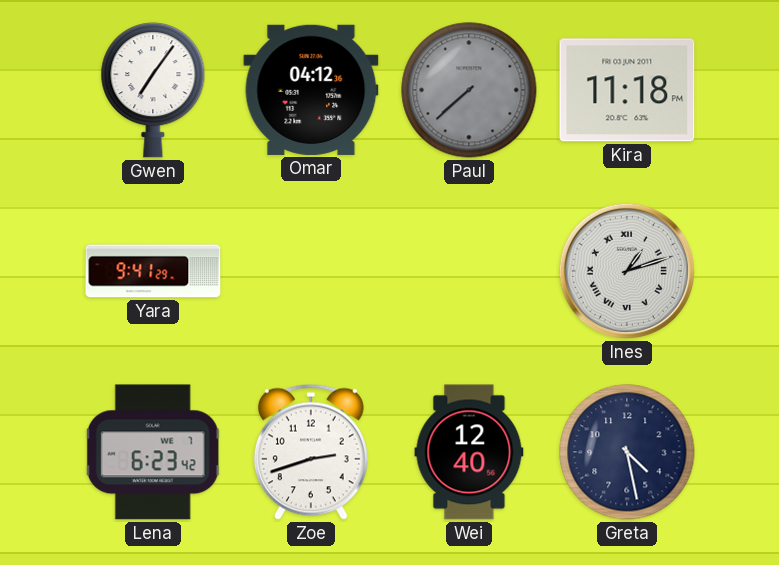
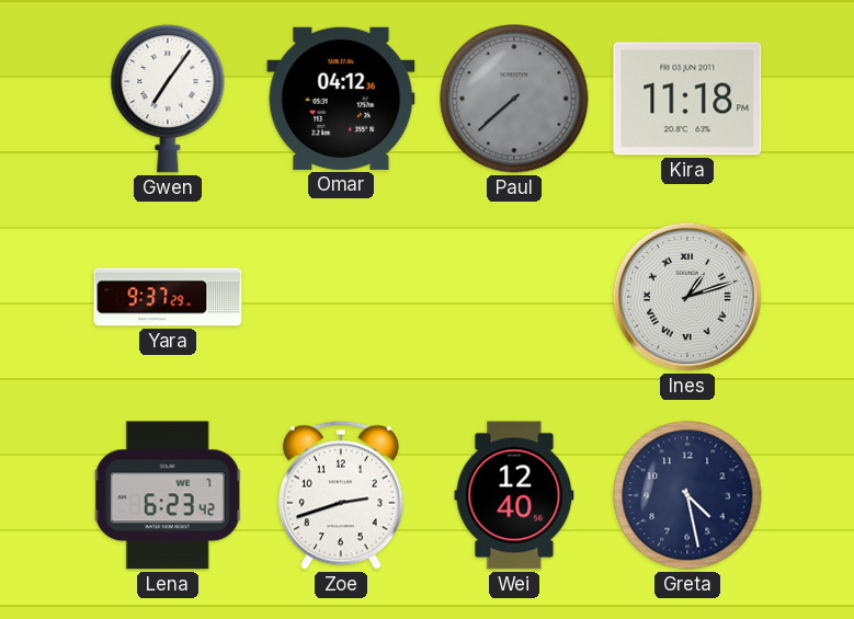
Yara: 9:41 -> 9:37
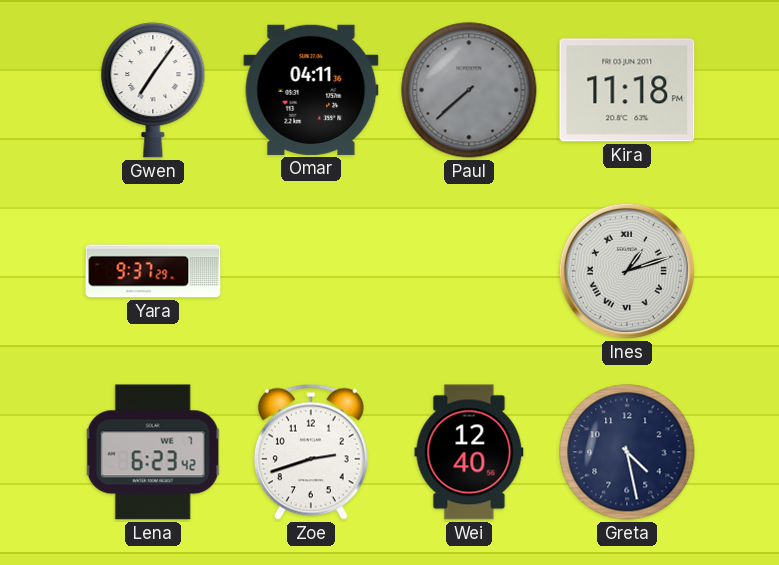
Omar: 04:12 -> 04:11
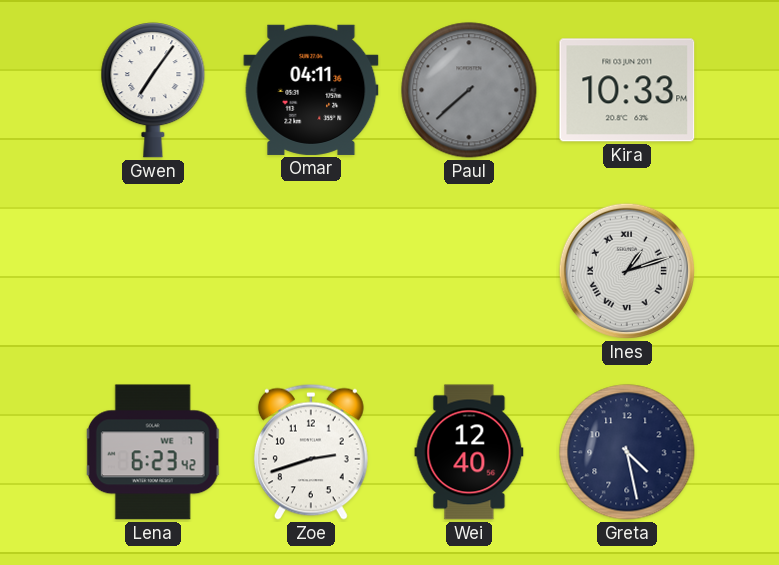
Kira: 11:18 -> 10:33
Yara: 9:37 -> none
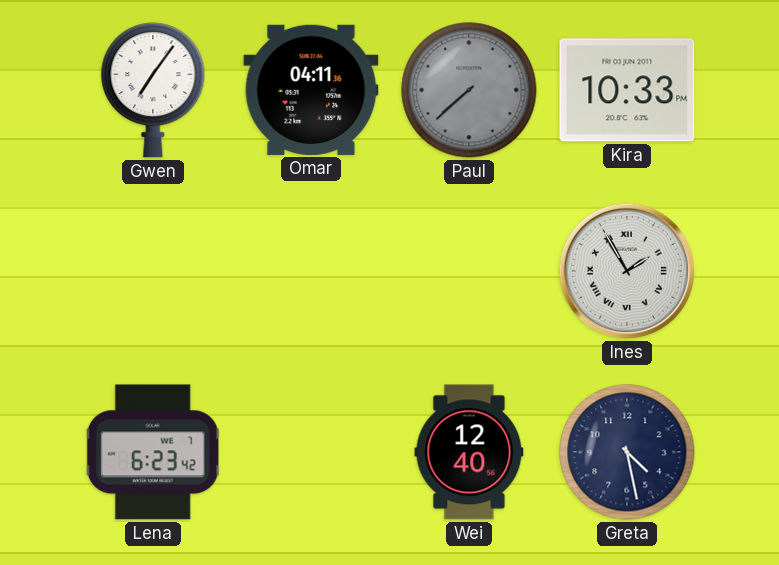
Ines: 1:12 -> 1:55
Zoe: 2:42 -> none
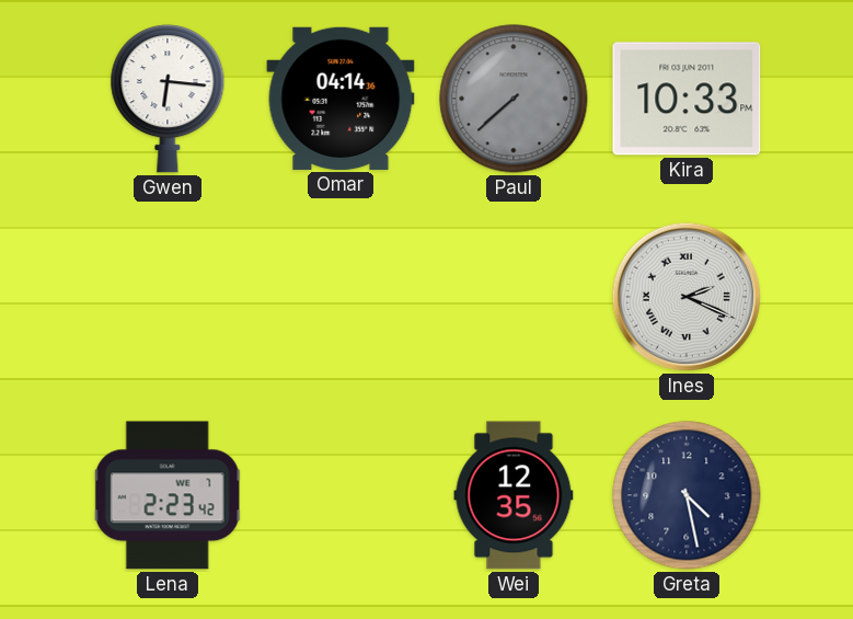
Gwen: 7:06 -> 6:16
Omar: 04:11 -> 04:14
Ines: 1:55 -> 2:19
Lena: 6:23 -> 2:23
Wei: 12:40 -> 12:35
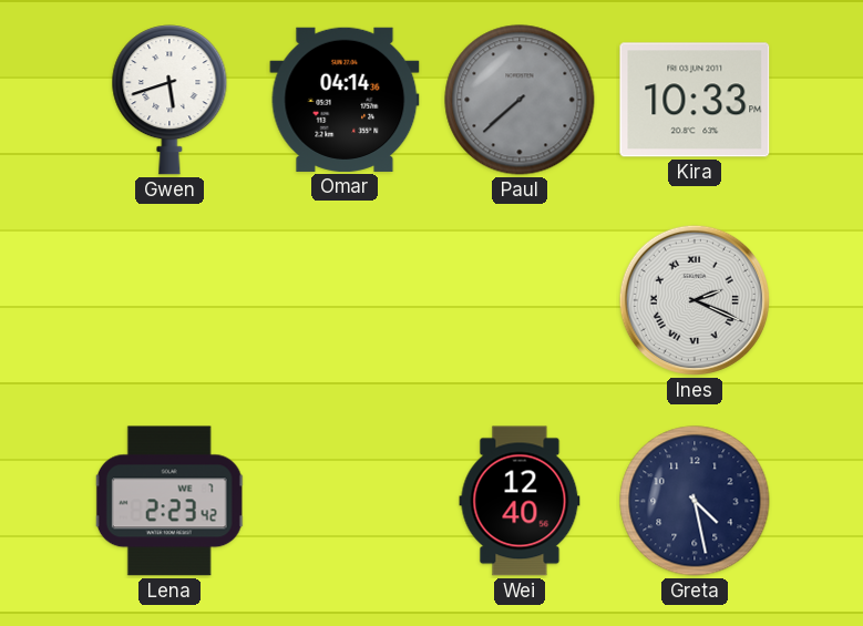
Gwen: 6:16 -> 5:42
Wei: 12:35 -> 12:40
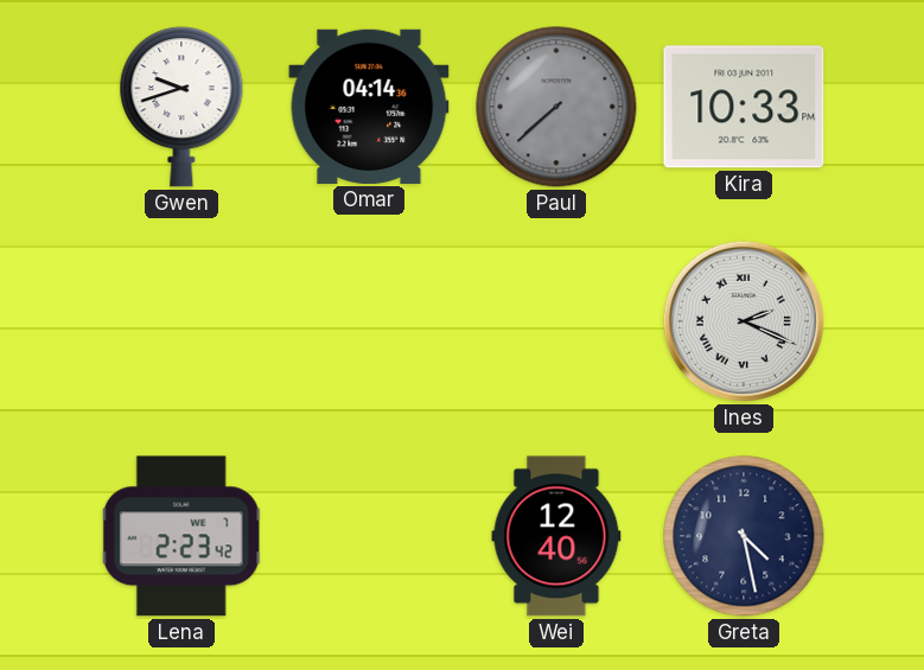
Gwen: 5:42 -> 9:42
